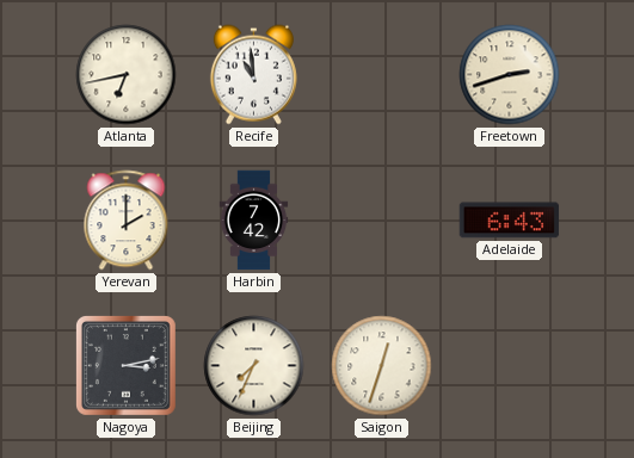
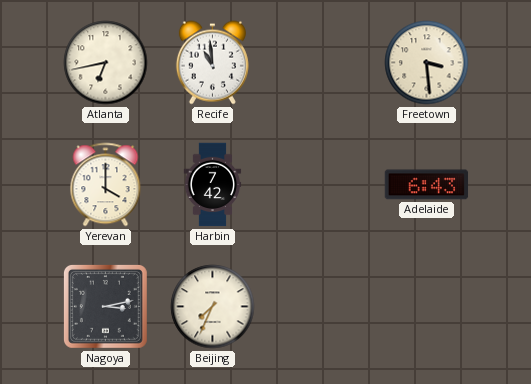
Freetown: 2:42 -> 3:29
Yerevan: 2:00 -> 4:00
Saigon: 12:33 -> none
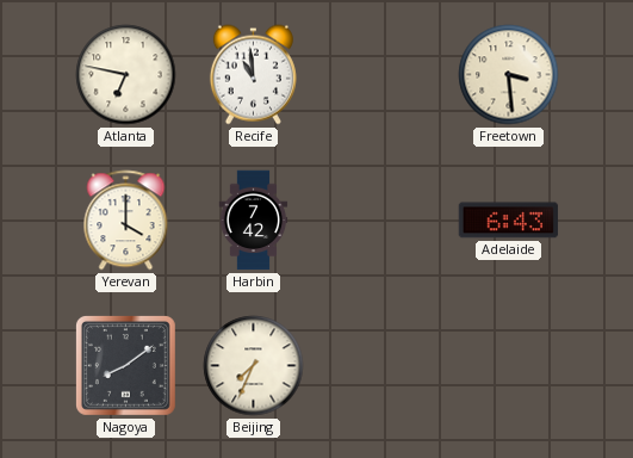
Atlanta: 6:43 -> 6:47
Nagoya: 3:13 -> 8:09
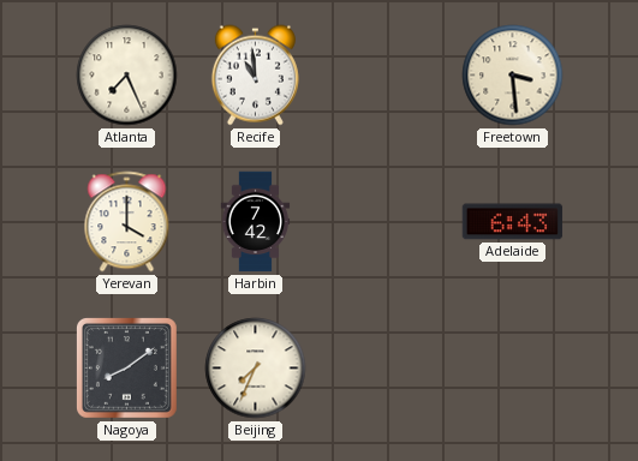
Atlanta: 6:47 -> 7:26
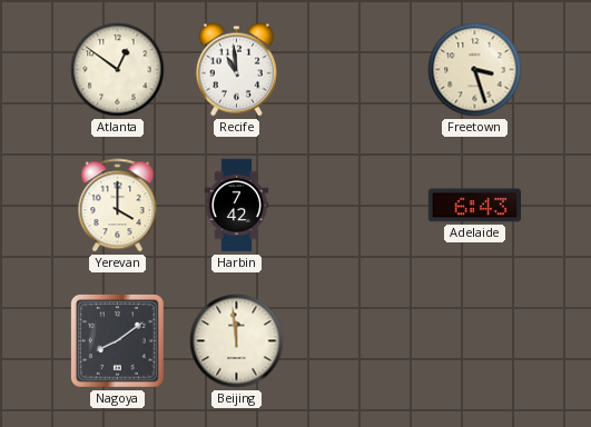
Atlanta: 7:26 -> 12:51
Freetown: 3:29 -> 3:27
Beijing: 7:34 -> 11:59
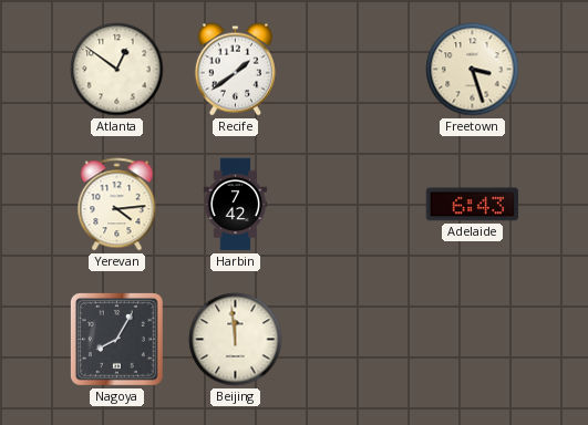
Recife: 10:59 -> 1:39
Yerevan: 4:00 -> 4:14
Nagoya: 8:09 -> 8:05
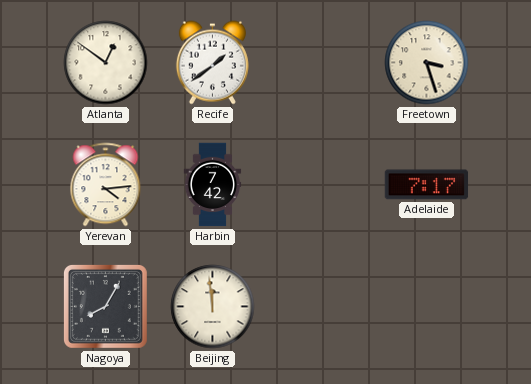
Adelaide: 6:43 -> 7:17
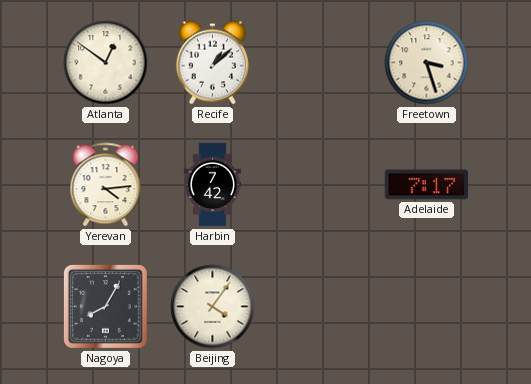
Recife: 1:39 -> 1:08
Beijing: 11:59 -> 4:06
